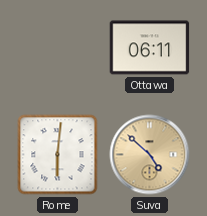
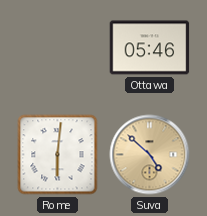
Ottawa: 06:11 -> 05:46
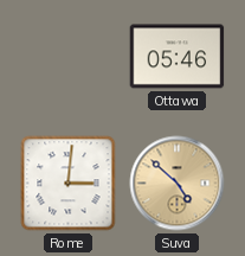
Rome: 6:01 -> 3:01
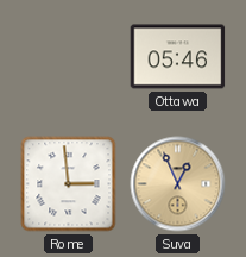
Rome: 3:01 -> 2:59
Suva: 4:52 -> 12:56
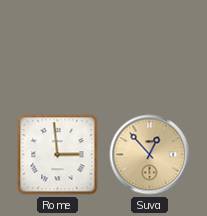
Ottawa: 05:46 -> none
Suva: 12:56 -> 12:53
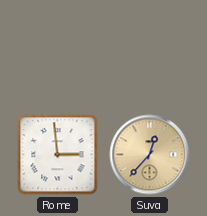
Suva: 12:53 -> 12:37
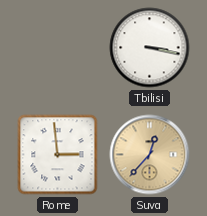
Tbilisi: none -> 3:17
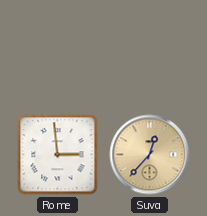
Tbilisi: 3:17 -> none
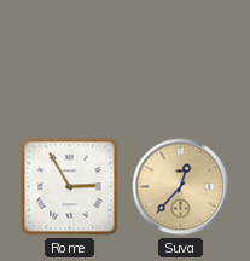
Rome: 2:59 -> 2:55
